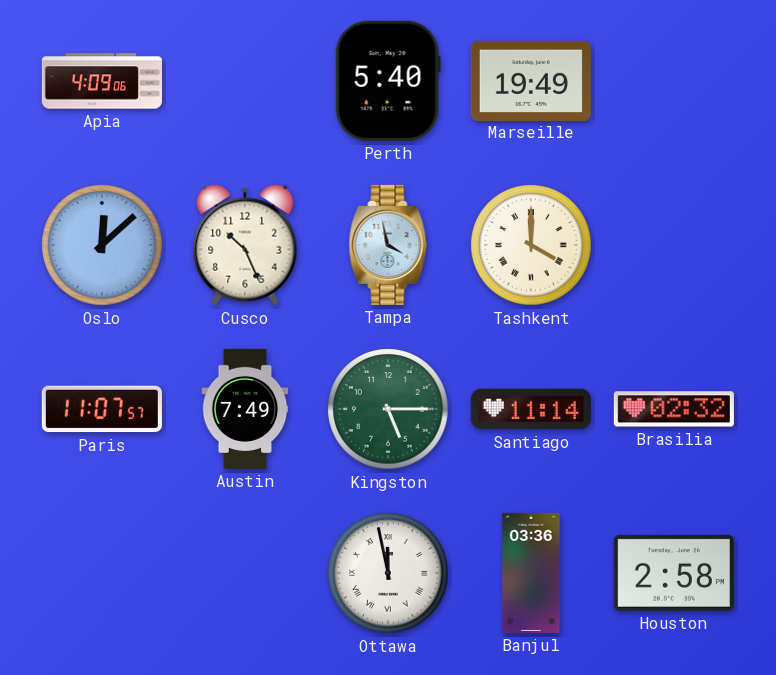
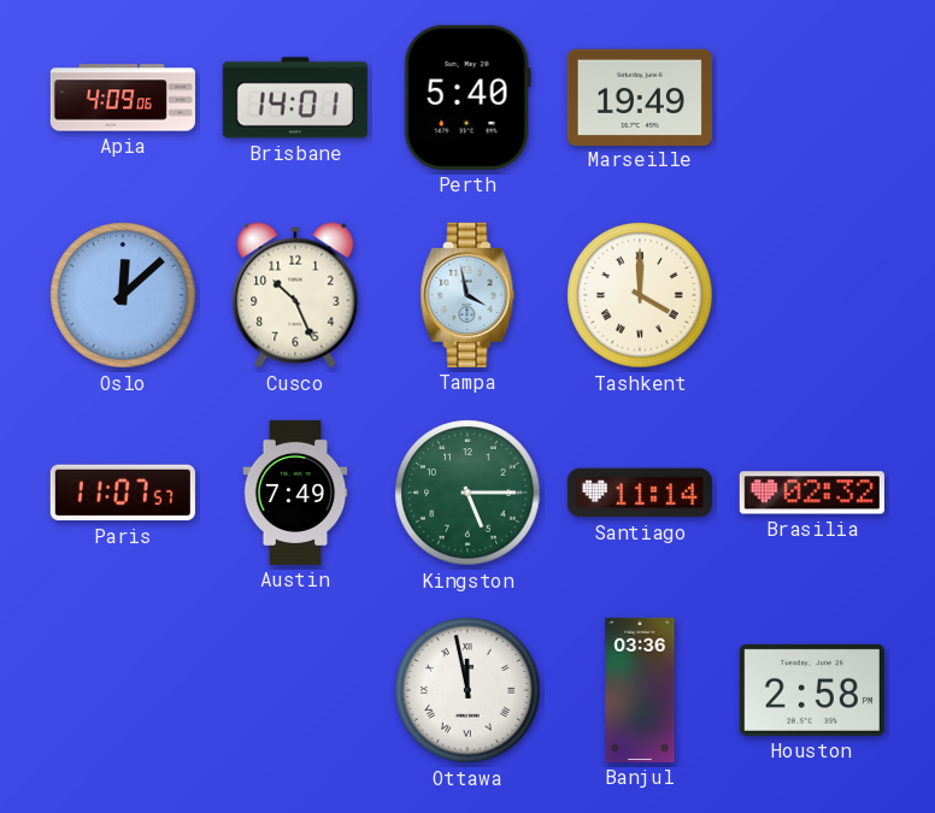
Brisbane: none -> 14:01
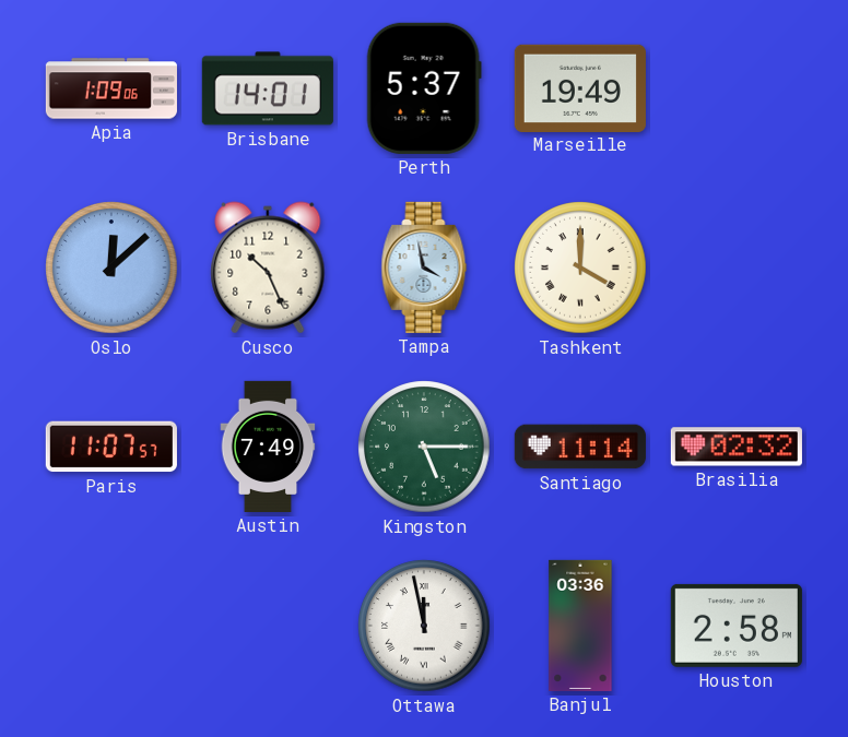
Apia: 4:09 -> 1:09
Perth: 5:40 -> 5:37
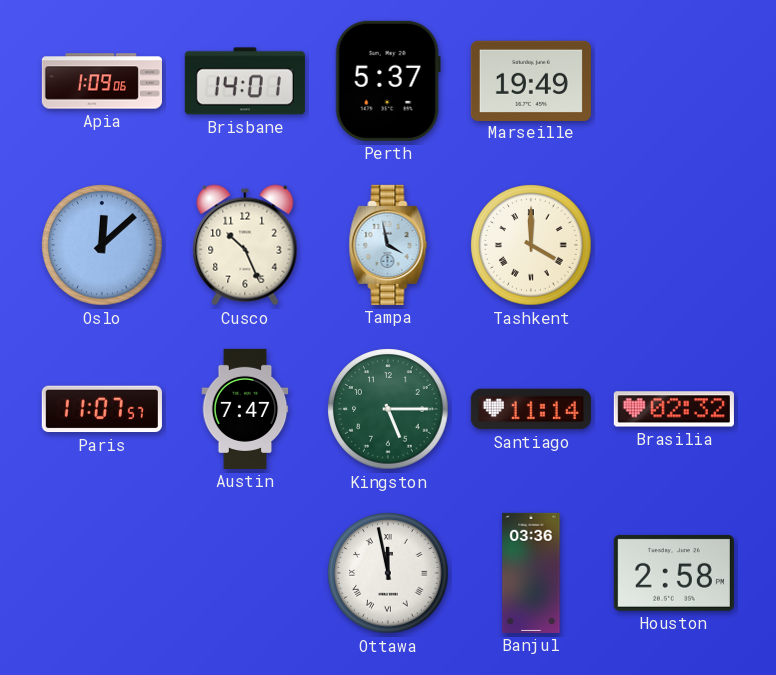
Austin: 7:49 -> 7:47
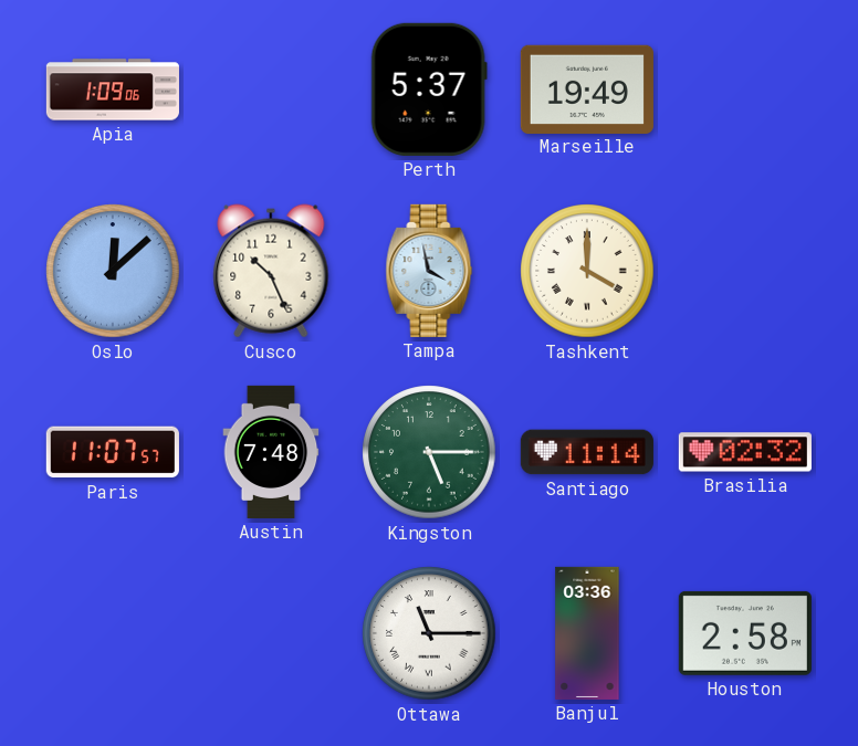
Brisbane: 14:01 -> none
Austin: 7:47 -> 7:48
Ottawa: 11:58 -> 11:15
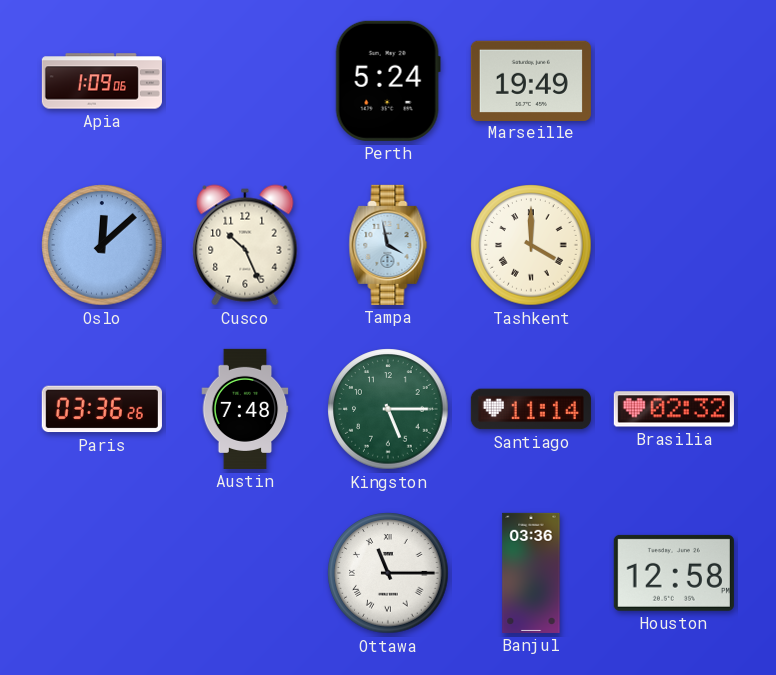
Perth: 5:37 -> 5:24
Paris: 11:07 -> 03:36
Houston: 2:58 -> 12:58
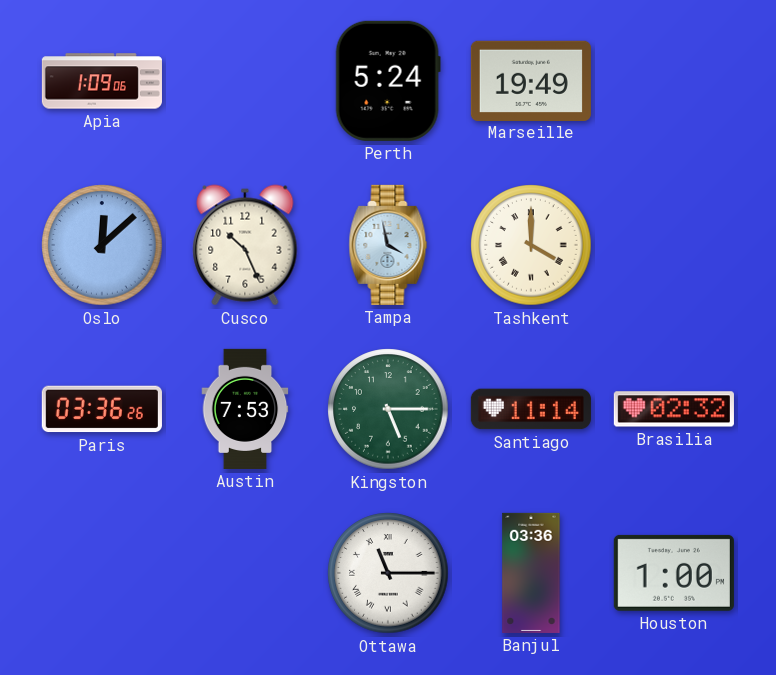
Austin: 7:48 -> 7:53
Houston: 12:58 -> 1:00
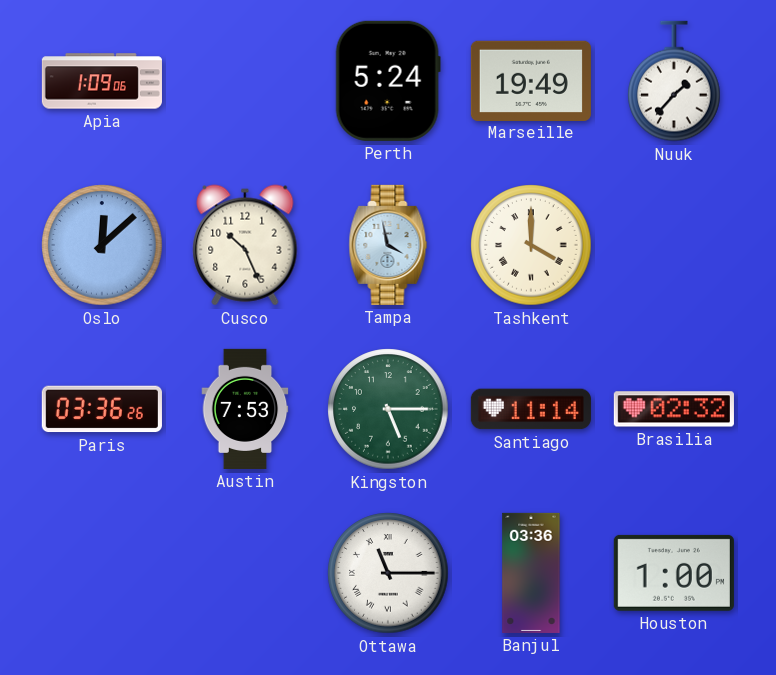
Nuuk: none -> 1:37
